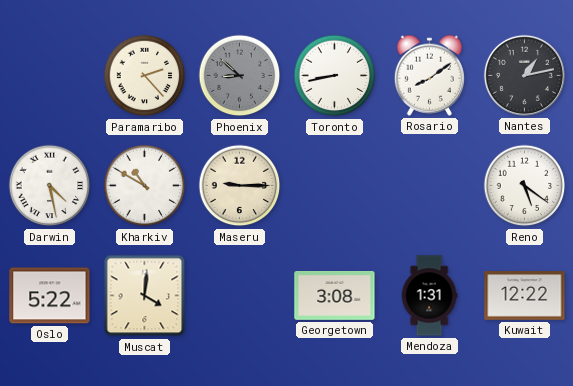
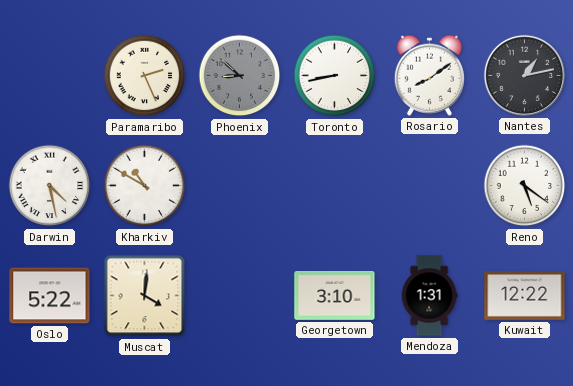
Paramaribo: 2:23 -> 2:26
Maseru: 9:15 -> none
Georgetown: 3:08 -> 3:10
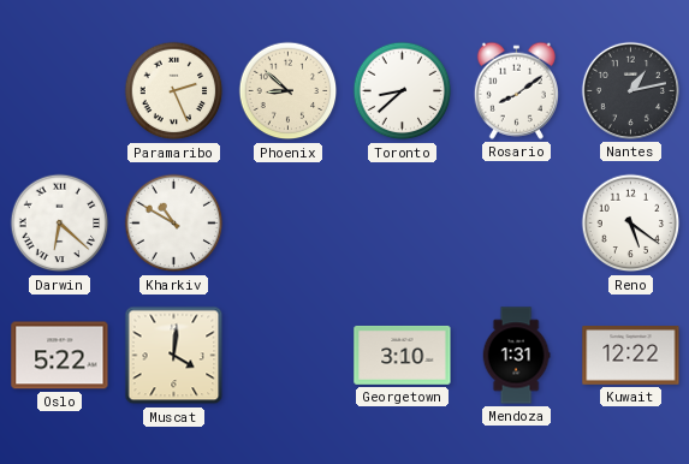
Phoenix dial: grey -> cream
Toronto: 8:43 -> 8:38
Darwin: 4:28 -> 6:22
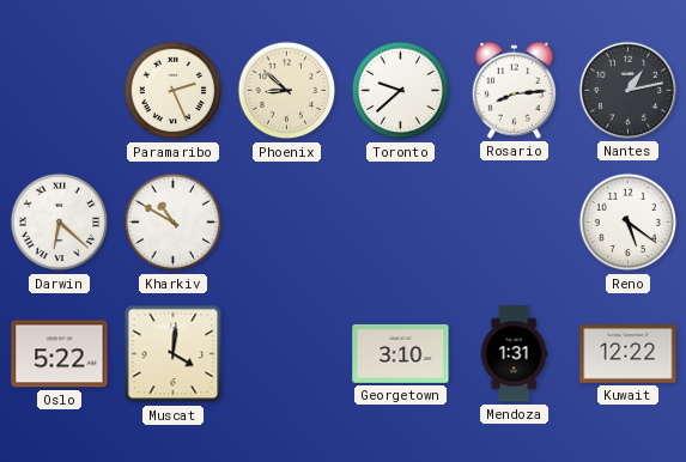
Toronto: 8:38 -> 9:38
Rosario: 8:09 -> 8:14
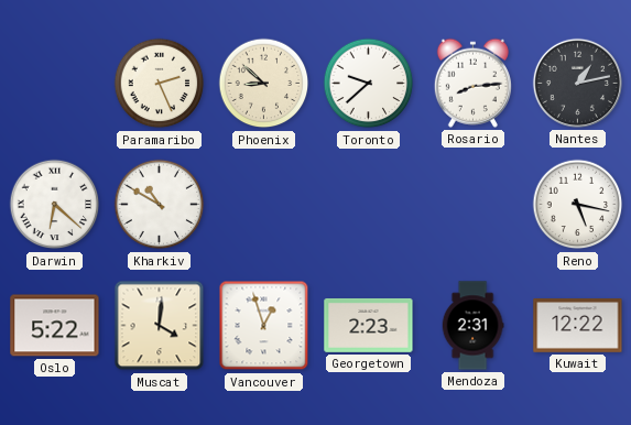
Reno: 5:21 -> 5:17
Vancouver: none -> 12:57
Georgetown: 3:10 -> 2:23
Mendoza: 1:31 -> 2:31
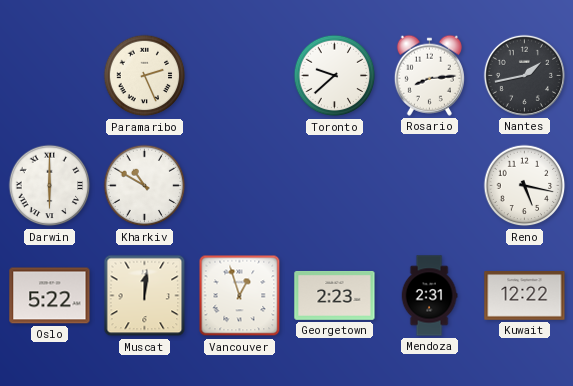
Phoenix: 8:52 -> none
Nantes: 1:13 -> 1:43
Darwin: 6:22 -> 6:00
Muscat: 4:01 -> 12:01
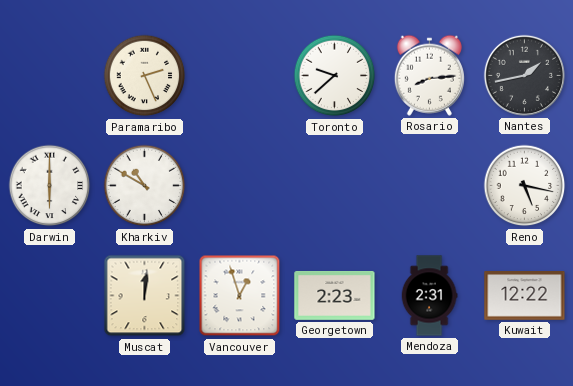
Oslo: 5:22 -> none
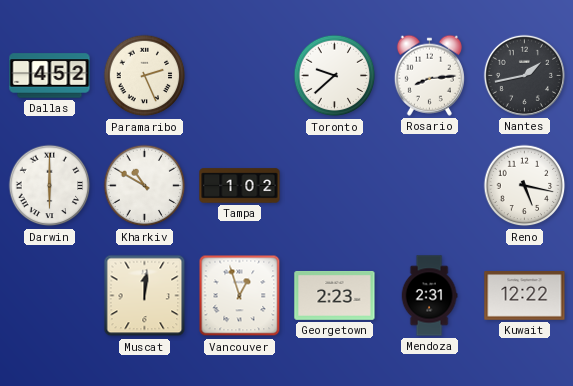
Dallas: none -> 4:52
Tampa: none -> 1:02
